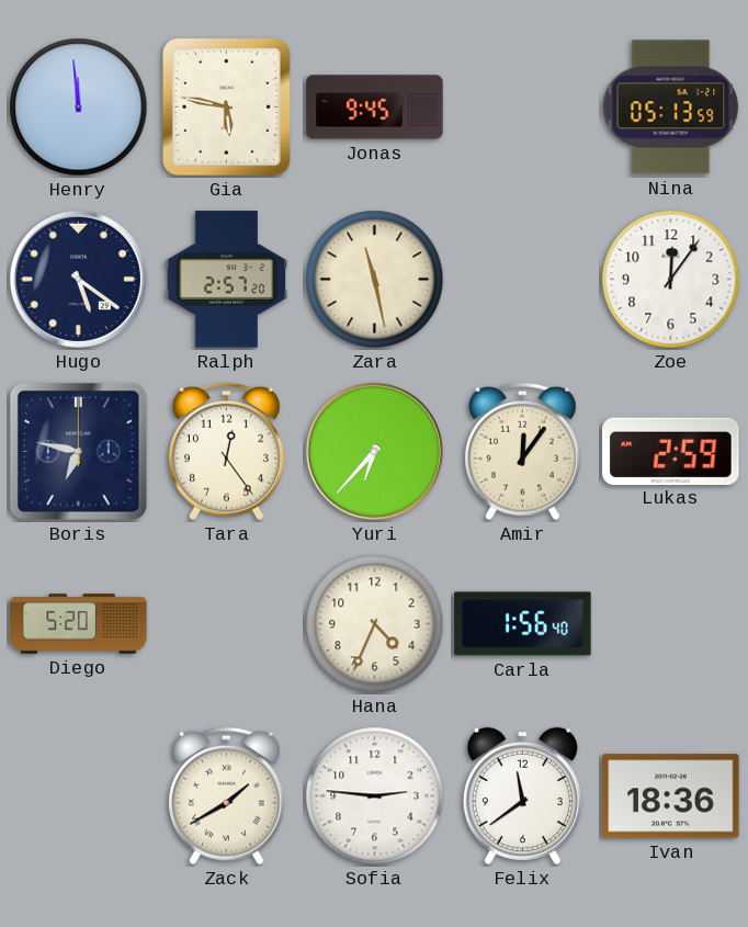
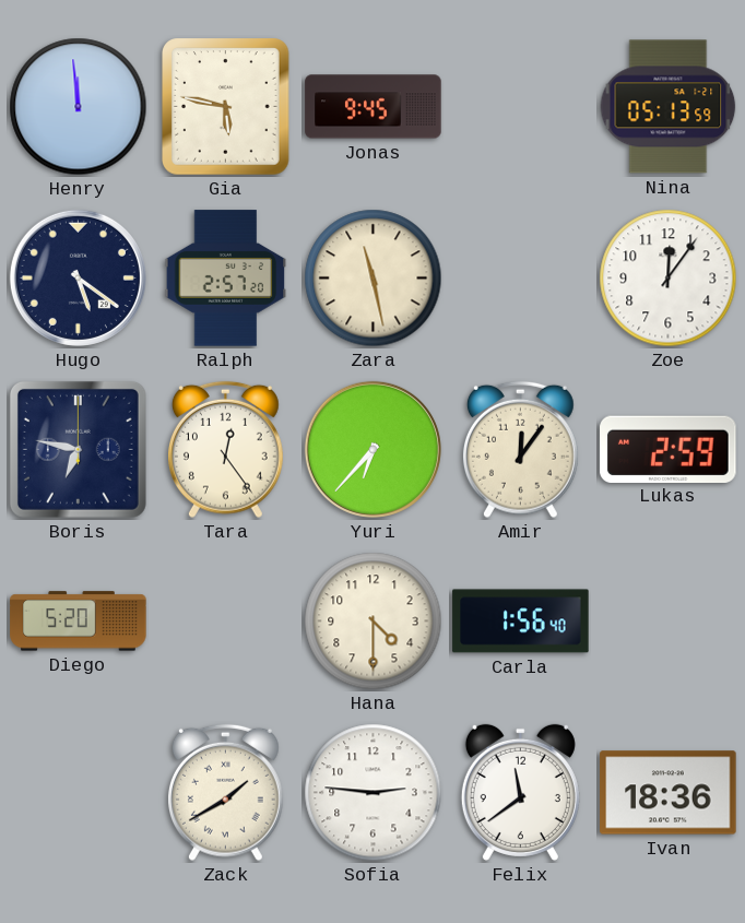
Hana: 4:34 -> 4:30
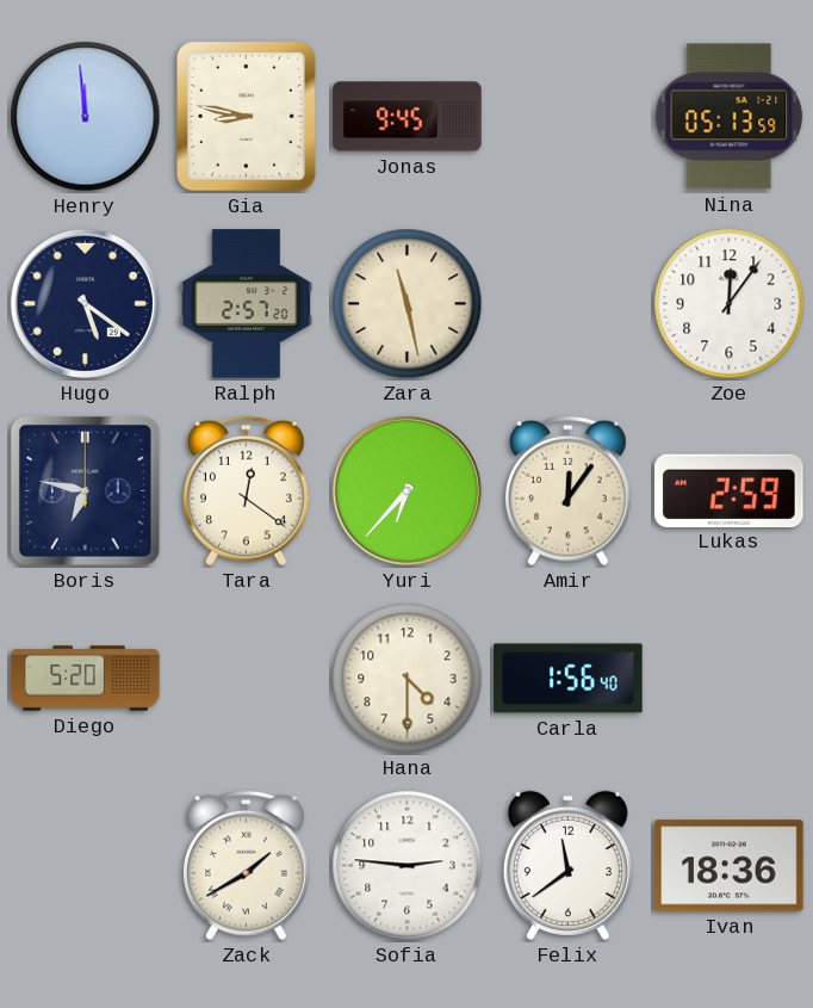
Gia: 5:47 -> 8:47
Tara: 12:24 -> 12:21
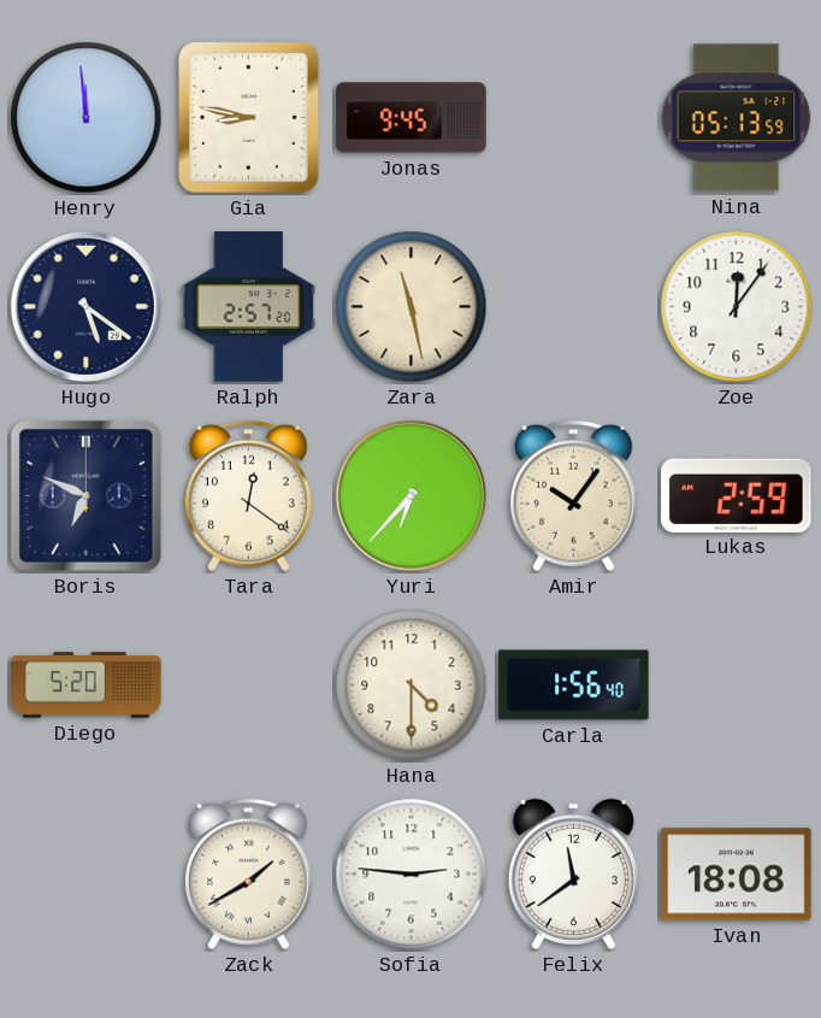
Boris: 6:47 -> 6:49
Amir: 12:06 -> 10:06
Ivan: 18:36 -> 18:08
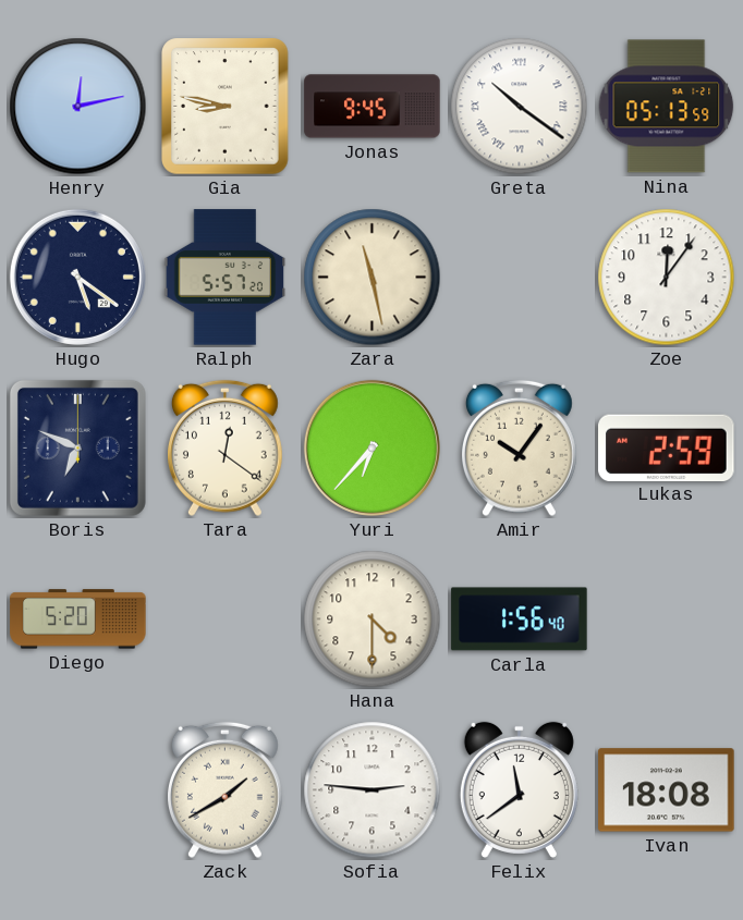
Henry: 11:59 -> 12:13
Greta: none -> 10:21
Ralph: 2:57 -> 5:57
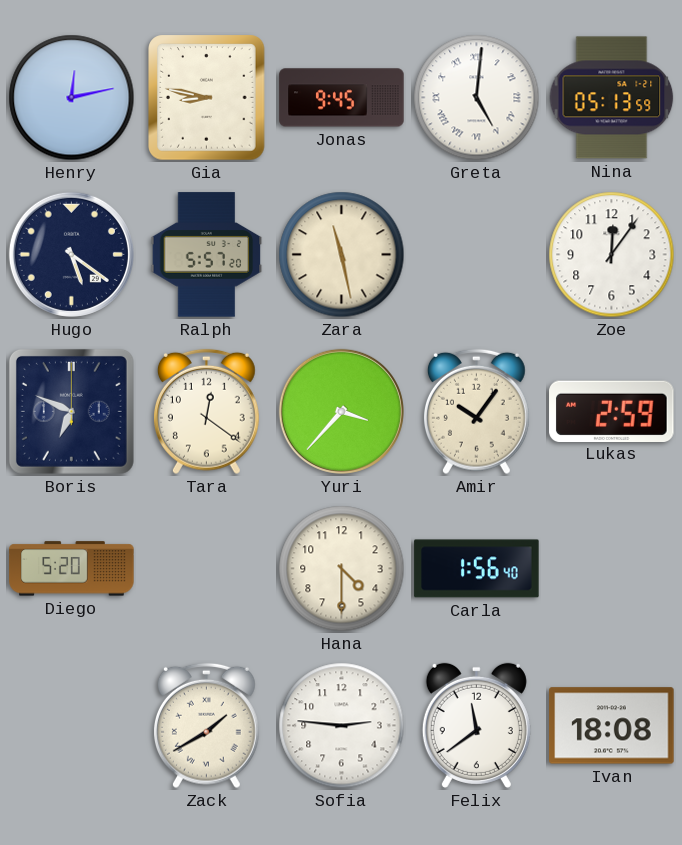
Greta: 10:21 -> 5:01
Yuri: 6:37 -> 3:37
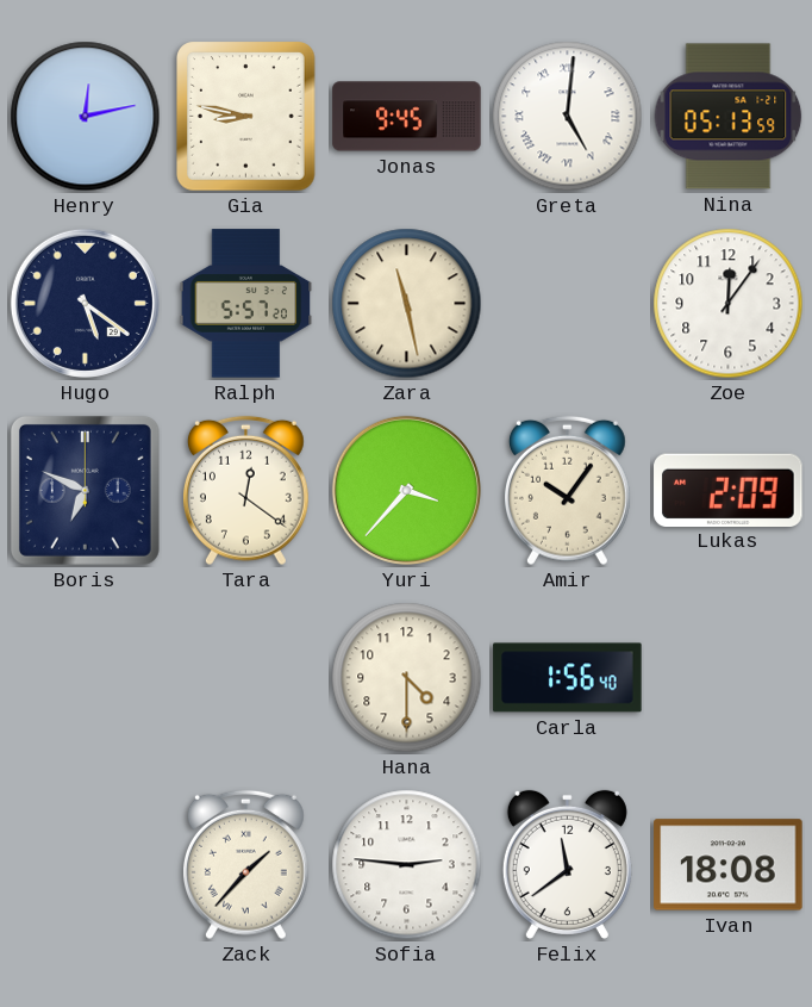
Lukas: 2:59 -> 2:09
Diego: 5:20 -> none
Zack: 1:40 -> 1:37
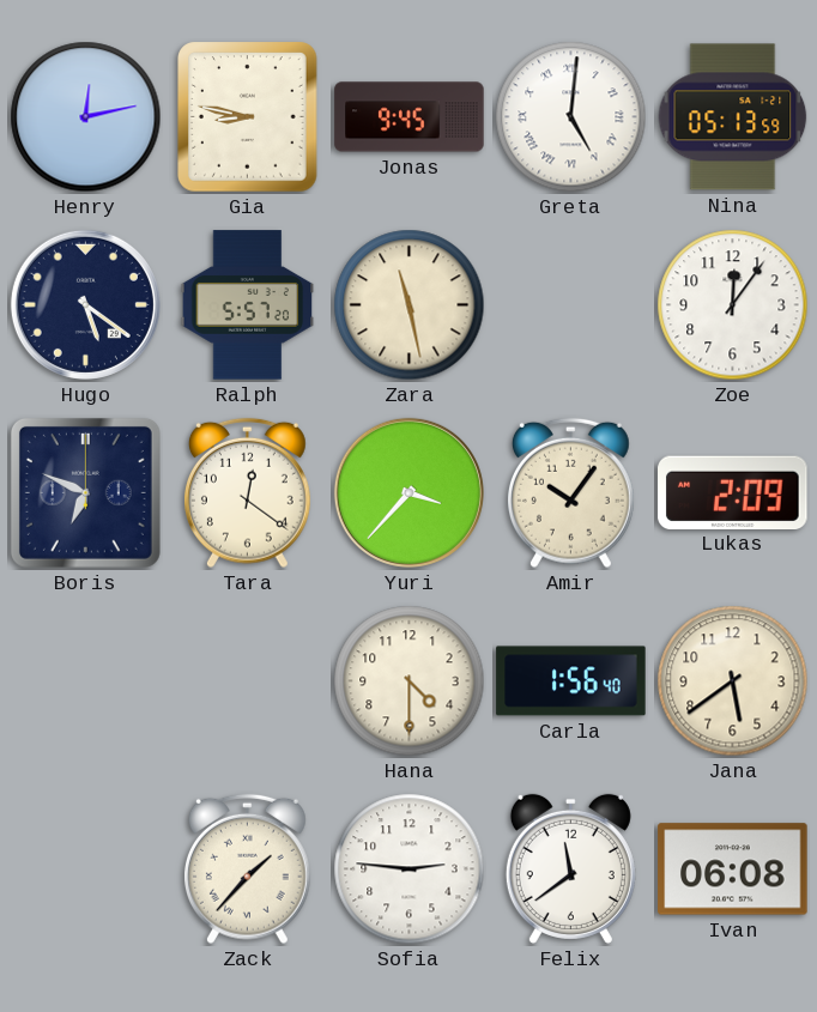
Jana: none -> 5:39
Ivan: 18:08 -> 06:08
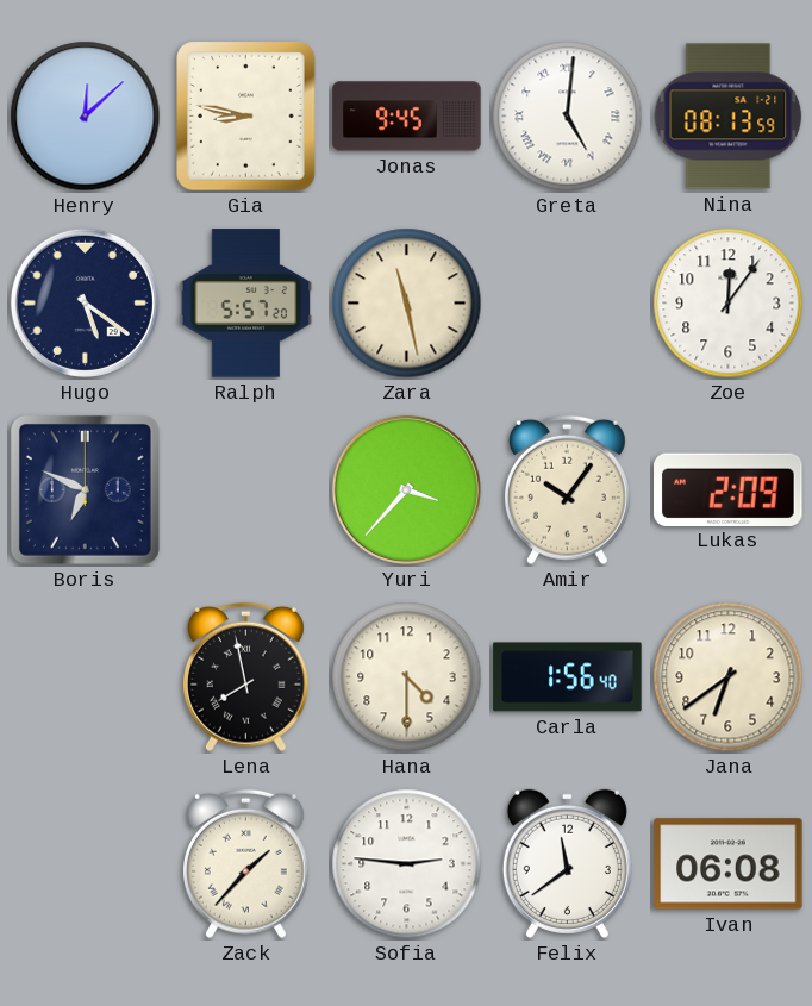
Henry: 12:13 -> 12:08
Nina: 05:13 -> 08:13
Tara: 12:21 -> none
Lena: none -> 7:58
Jana: 5:39 -> 6:39
